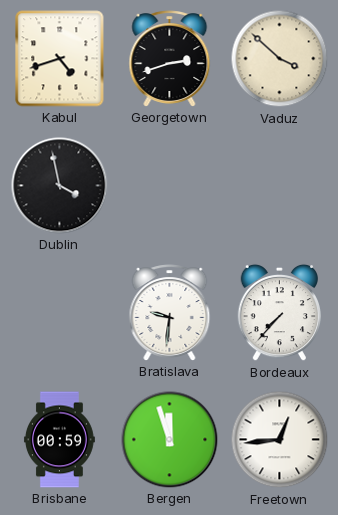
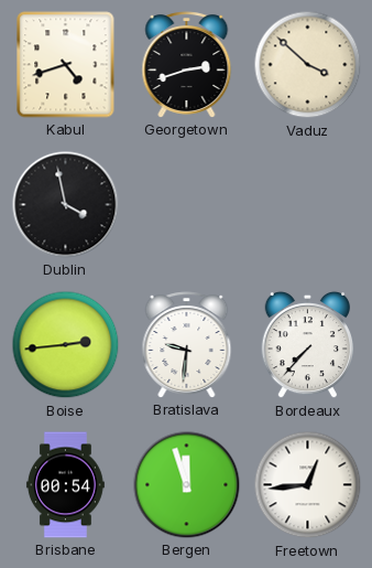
Boise: none -> 2:44
Brisbane: 00:59 -> 00:54
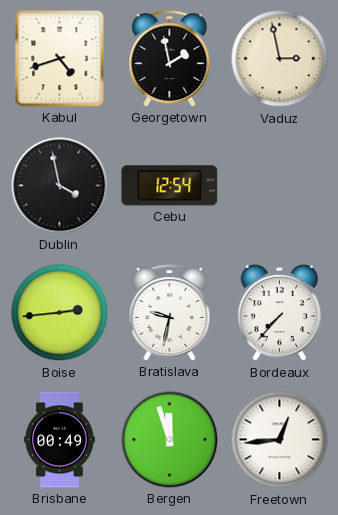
Georgetown: 2:42 -> 1:58
Vaduz: 3:52 -> 2:58
Cebu: none -> 12:54
Bratislava: 9:31 -> 9:32
Brisbane: 00:54 -> 00:49
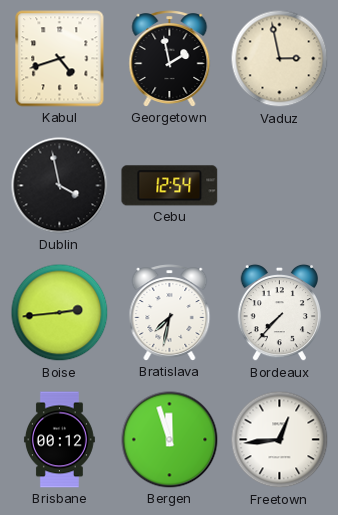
Bratislava: 9:32 -> 7:32
Brisbane: 00:49 -> 00:12
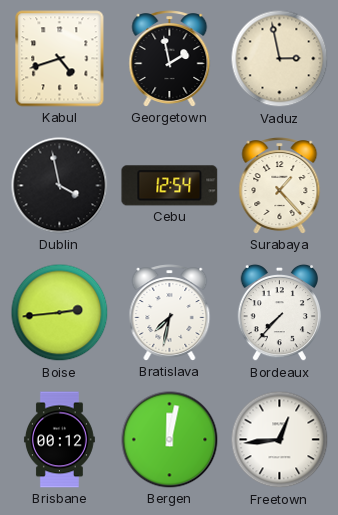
Surabaya: none -> 1:23
Bergen: 11:57 -> 12:02
